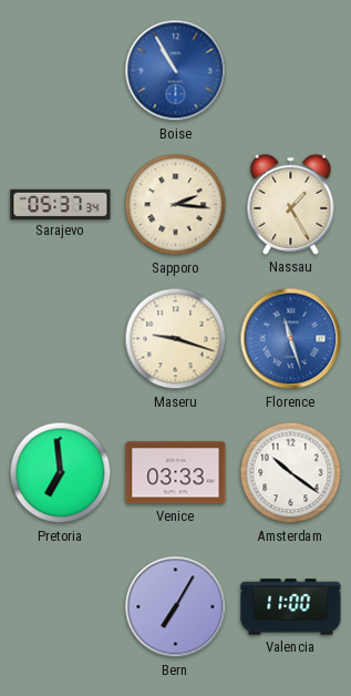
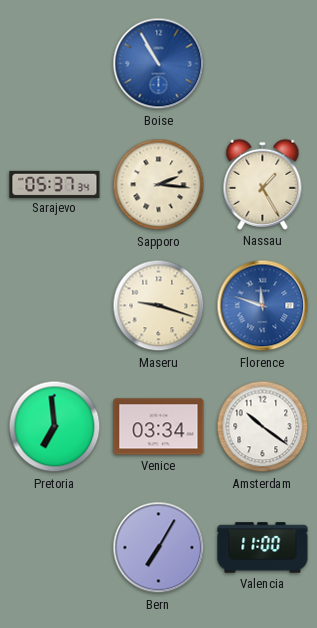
Florence: 11:27 -> 11:48
Venice: 03:33 -> 03:34
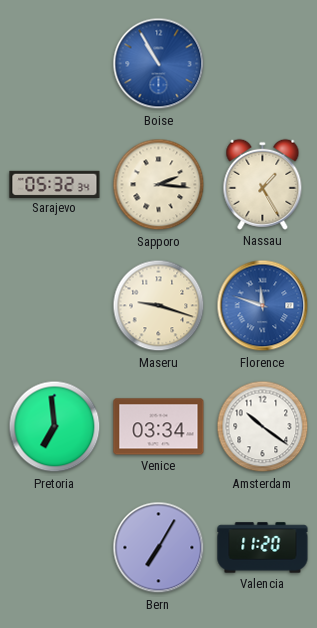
Sarajevo: 05:37 -> 05:32
Valencia: 11:00 -> 11:20
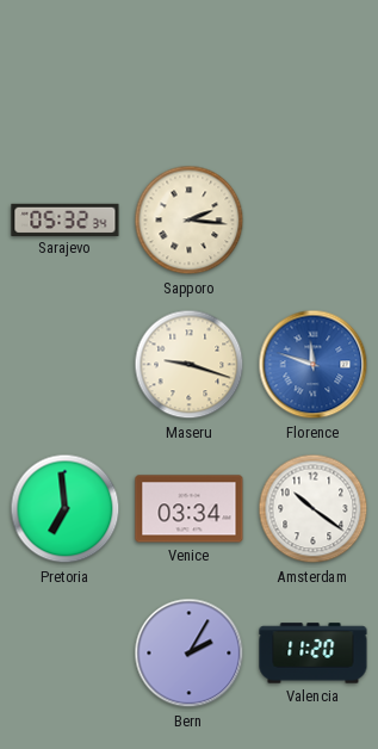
Boise: 10:55 -> none
Nassau: 1:25 -> none
Bern: 7:05 -> 2:05
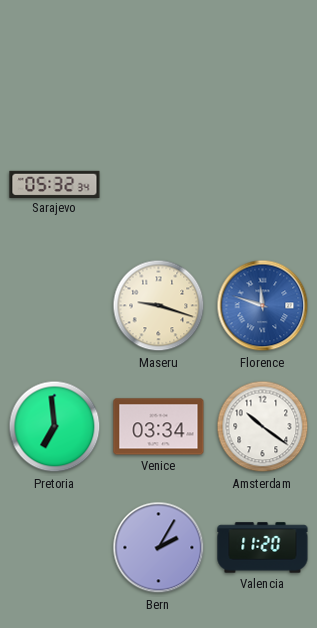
Sapporo: 2:16 -> none
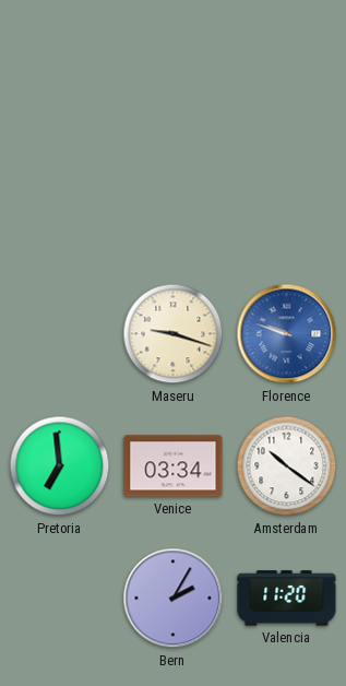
Sarajevo: 05:32 -> none
Florence: 11:48 -> 9:48
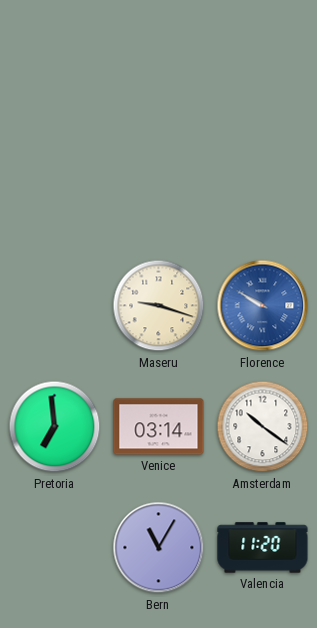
Florence: 9:48 -> 9:50
Venice: 03:34 -> 03:14
Bern: 2:05 -> 11:05
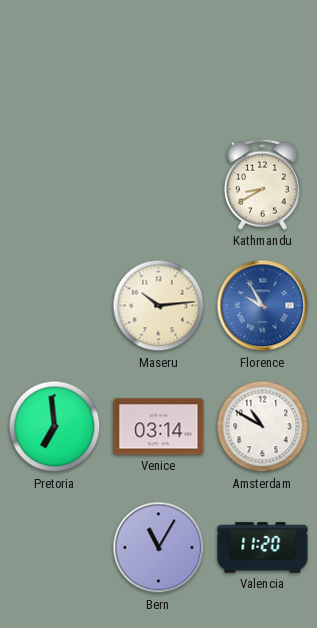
Kathmandu: none -> 8:40
Maseru: 9:18 -> 10:14
Florence: 9:50 -> 9:55
Amsterdam: 10:21 -> 10:50
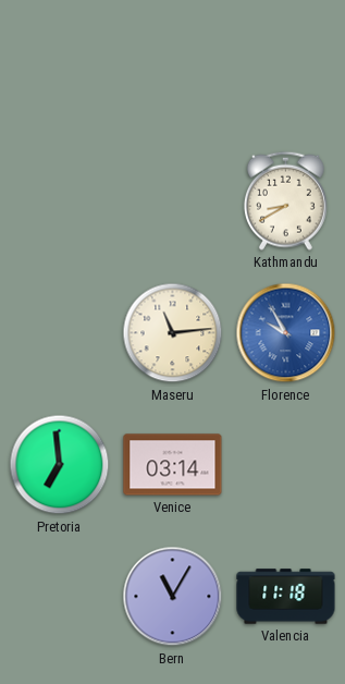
Maseru: 10:14 -> 11:14
Amsterdam: 10:50 -> none
Valencia: 11:20 -> 11:18
